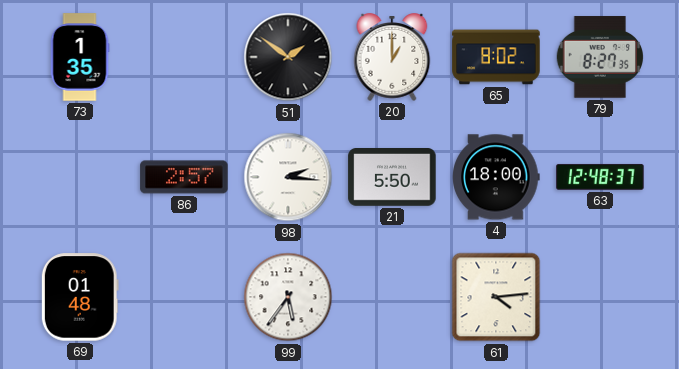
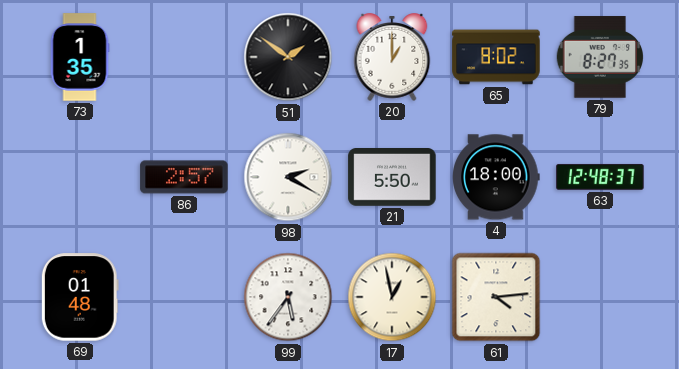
98: 2:16 -> 2:20
17: none -> 12:58
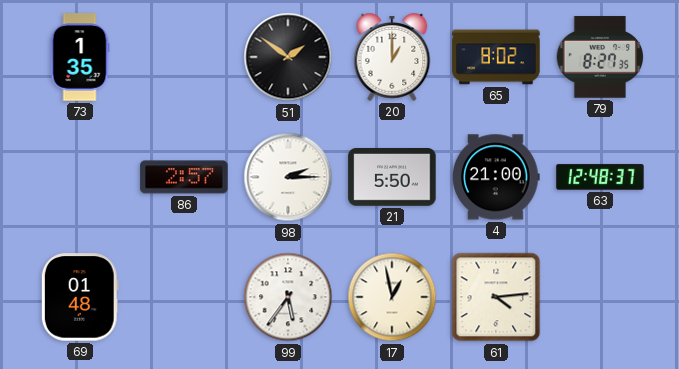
98: 2:20 -> 2:15
4: 18:00 -> 21:00
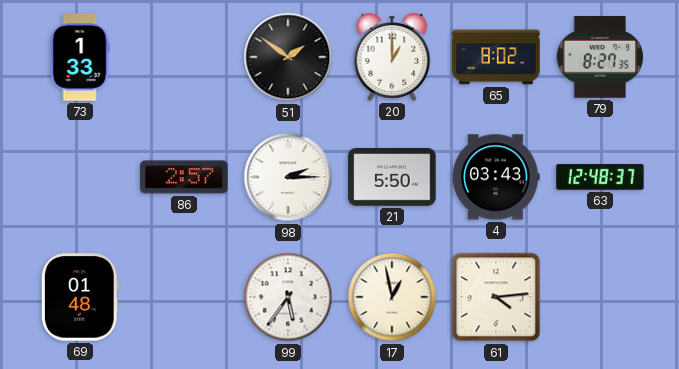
73: 1:35 -> 1:33
4: 21:00 -> 03:43
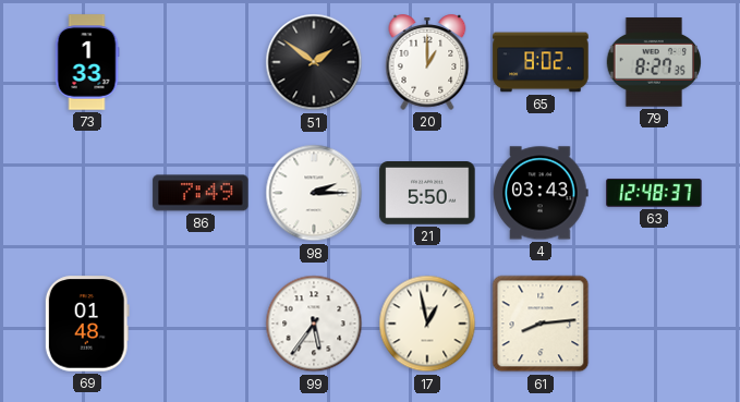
86: 2:57 -> 7:49
61: 4:14 -> 8:14
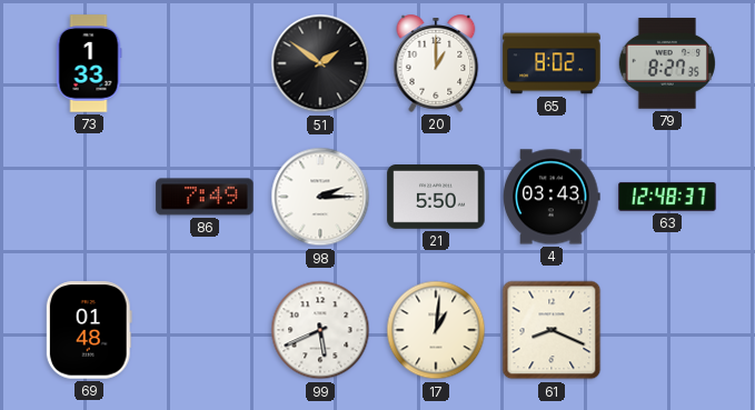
99: 5:36 -> 5:41
17: 12:58 -> 1:01
61: 8:14 -> 8:19
